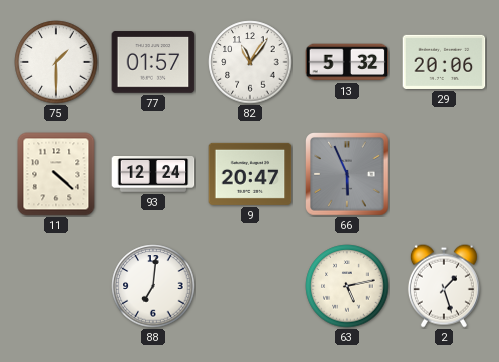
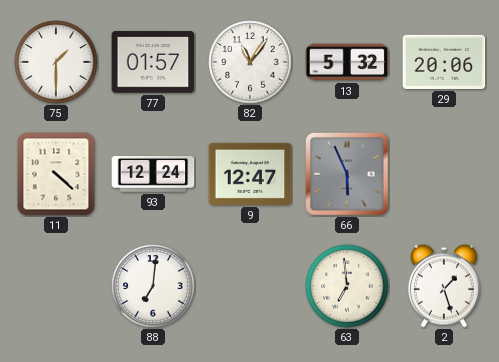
9: 20:47 -> 12:47
63: 5:13 -> 6:59
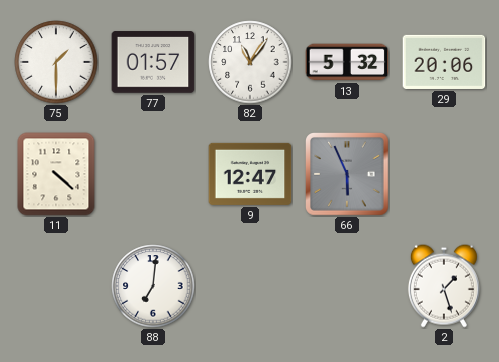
93: 12:24 -> none
63: 6:59 -> none
